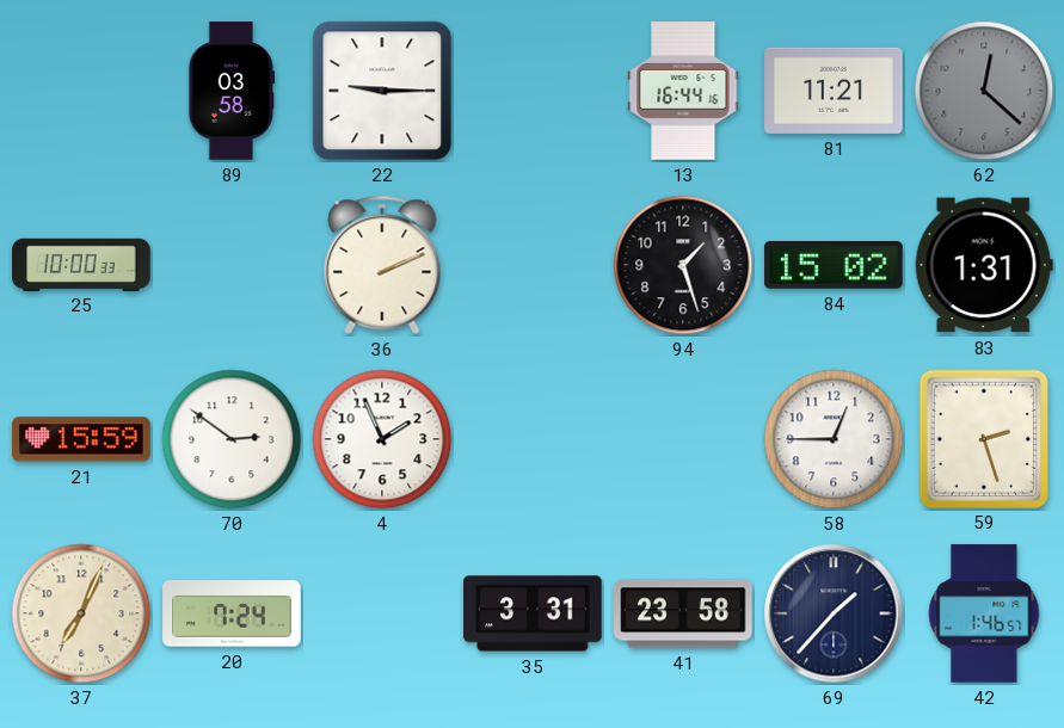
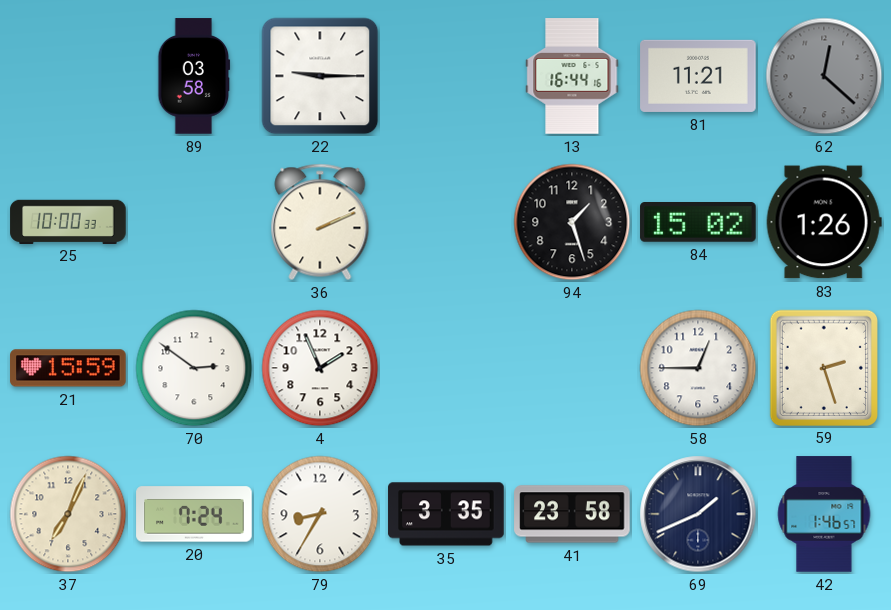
83: 1:31 -> 1:26
79: none -> 8:35
35: 3:31 -> 3:35
69: 1:37 -> 1:41
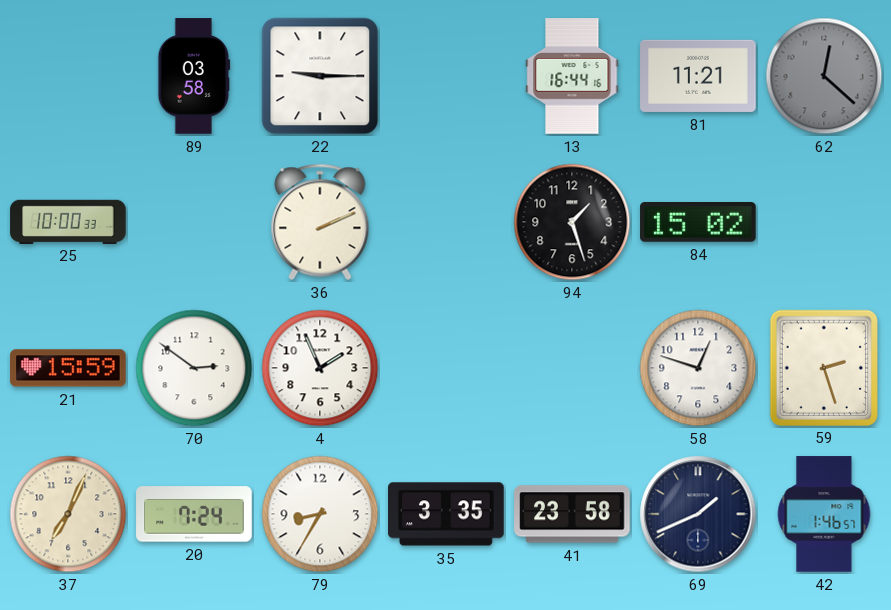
83: 1:26 -> none
58: 12:45 -> 12:48
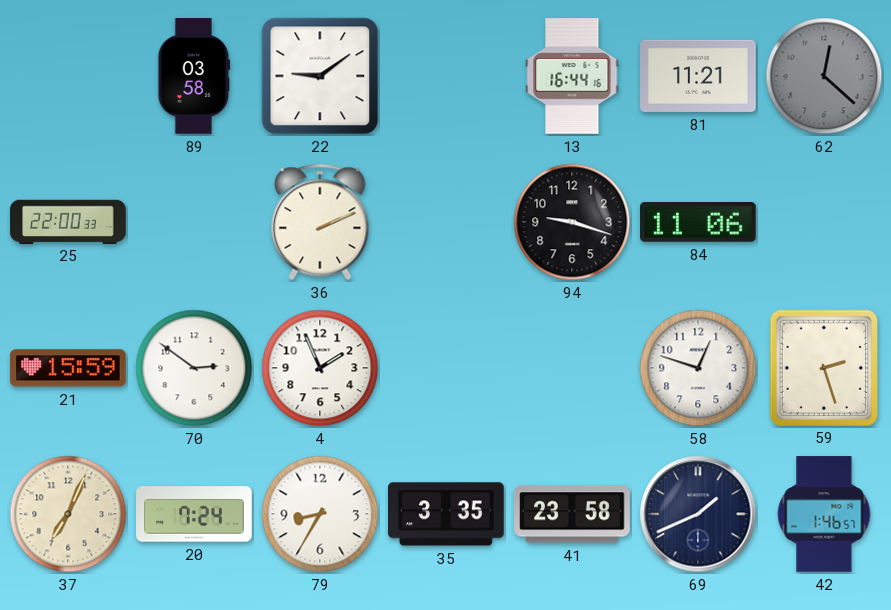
22: 9:15 -> 9:09
25: 10:00 -> 22:00
94: 1:27 -> 9:18
84: 15:02 -> 11:06
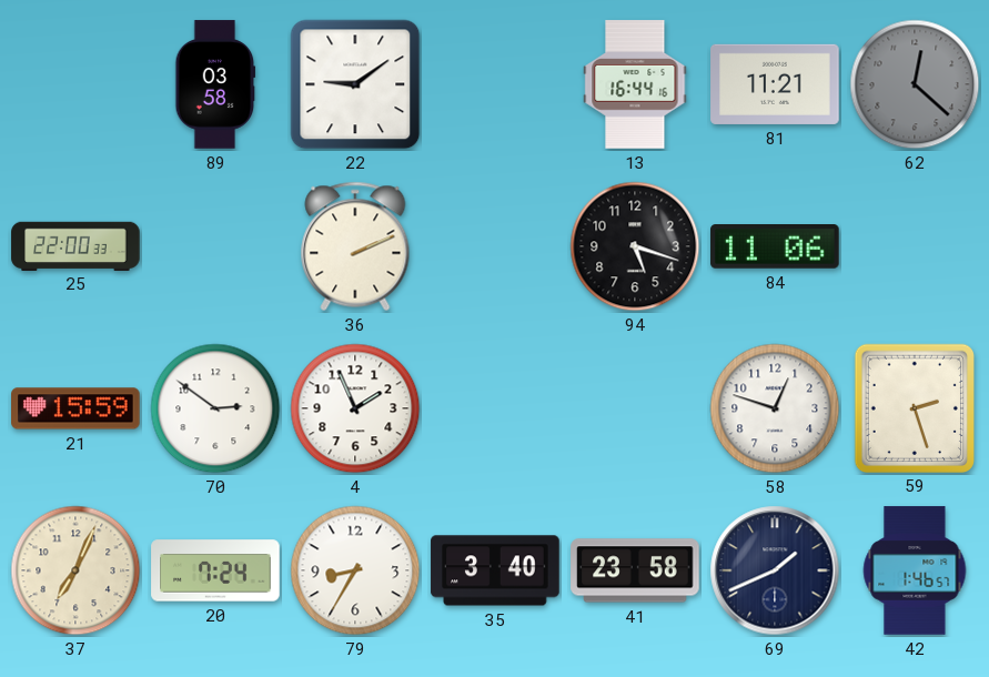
94: 9:18 -> 5:18
35: 3:35 -> 3:40
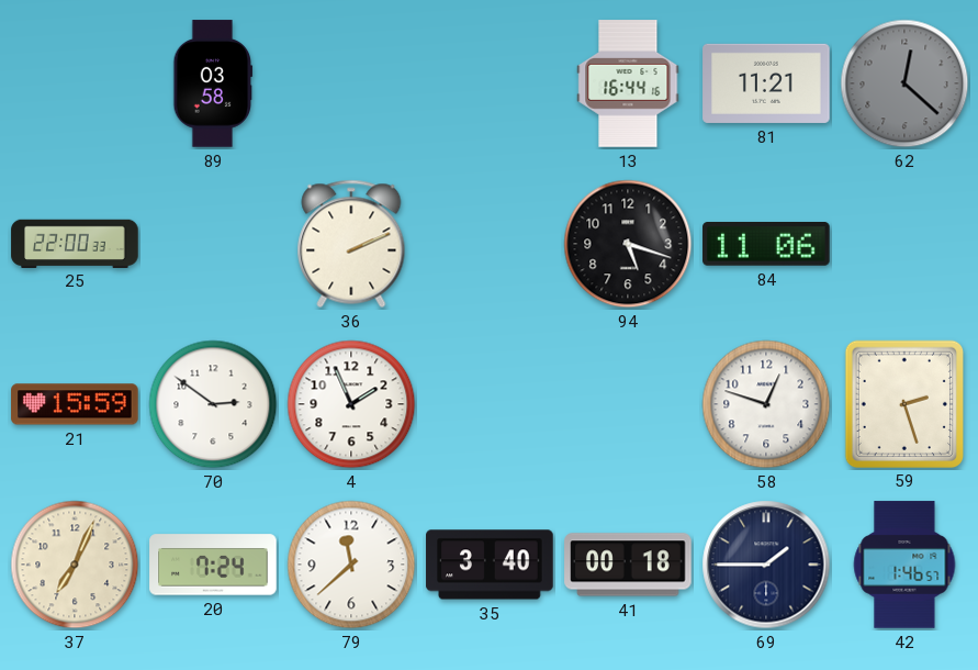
22: 9:09 -> none
79: 8:35 -> 11:38
41: 23:58 -> 00:18
69: 1:41 -> 1:45
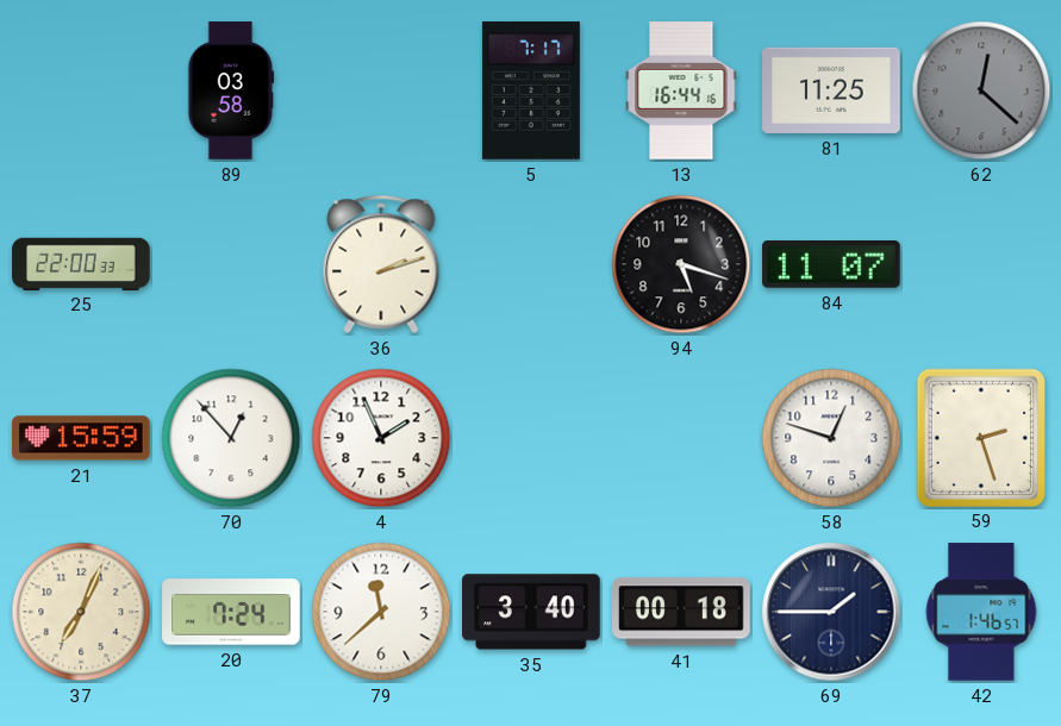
5: none -> 7:17
81: 11:21 -> 11:25
36: 2:11 -> 2:12
84: 11:06 -> 11:07
70: 2:51 -> 12:53
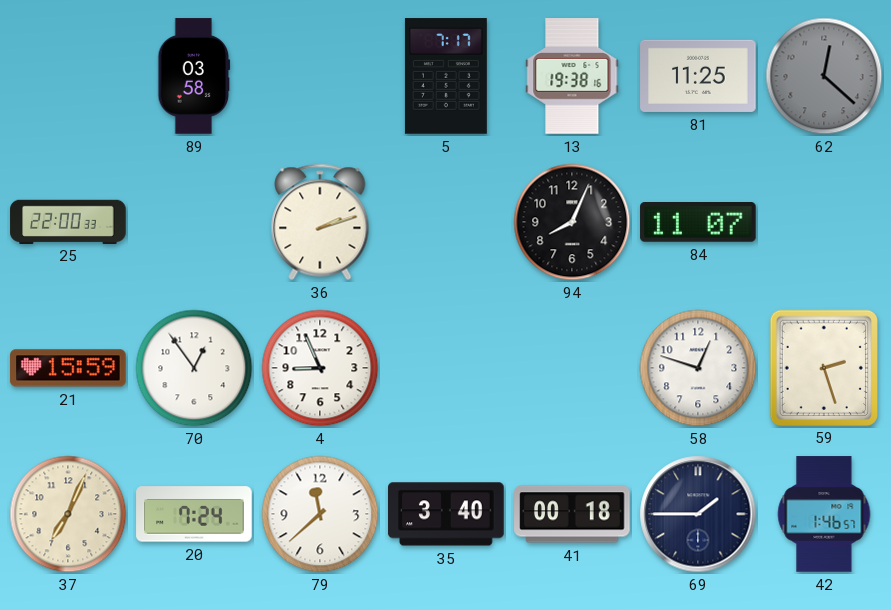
13: 16:44 -> 19:38
94: 5:18 -> 8:04
70: 12:53 -> 12:54
4: 1:56 -> 8:56
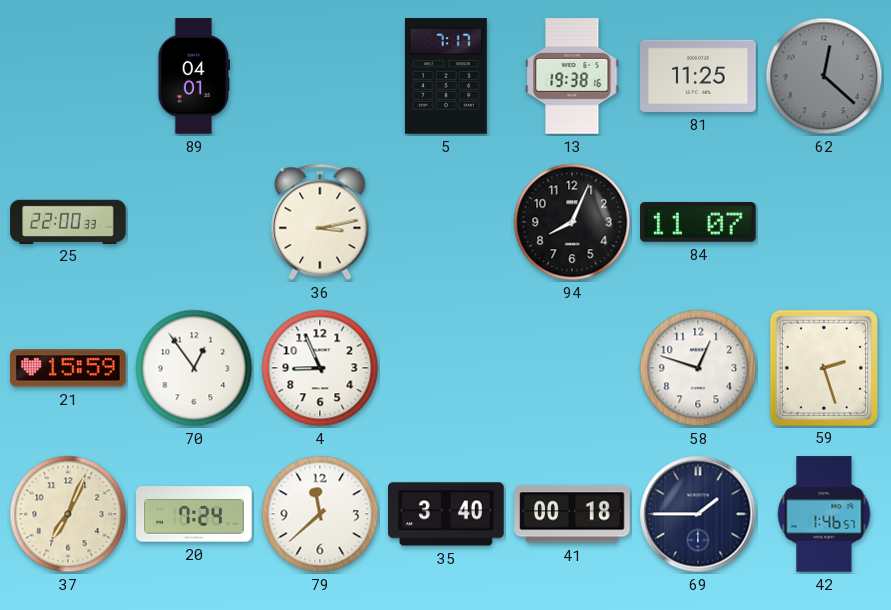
89: 03:58 -> 04:01
36: 2:12 -> 3:13
